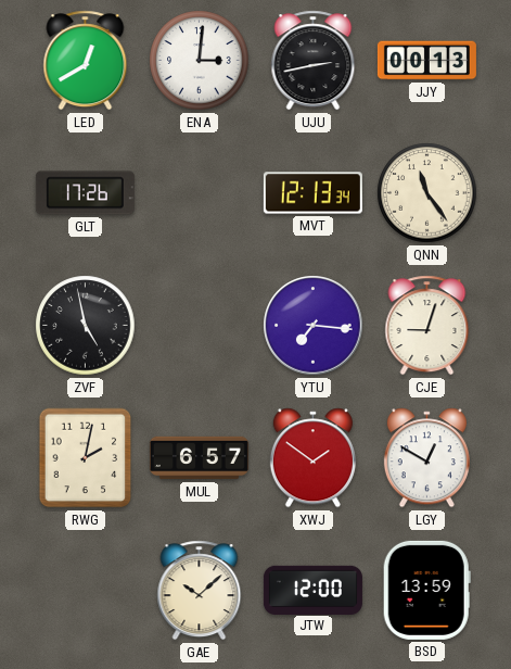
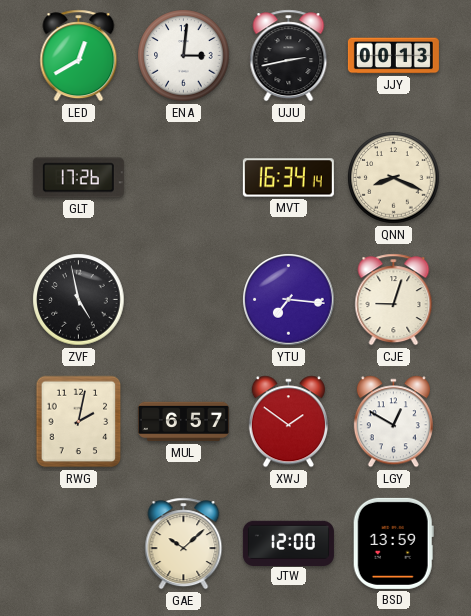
MVT: 12:13 -> 16:34
QNN: 11:24 -> 8:19
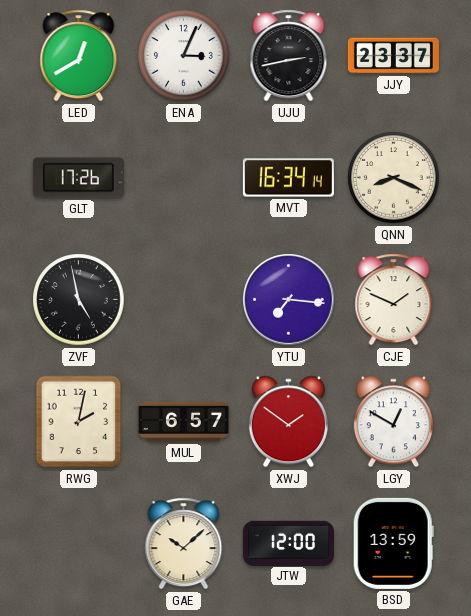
ENA: 3:01 -> 3:04
JJY: 00:13 -> 23:37
CJE: 9:03 -> 1:49
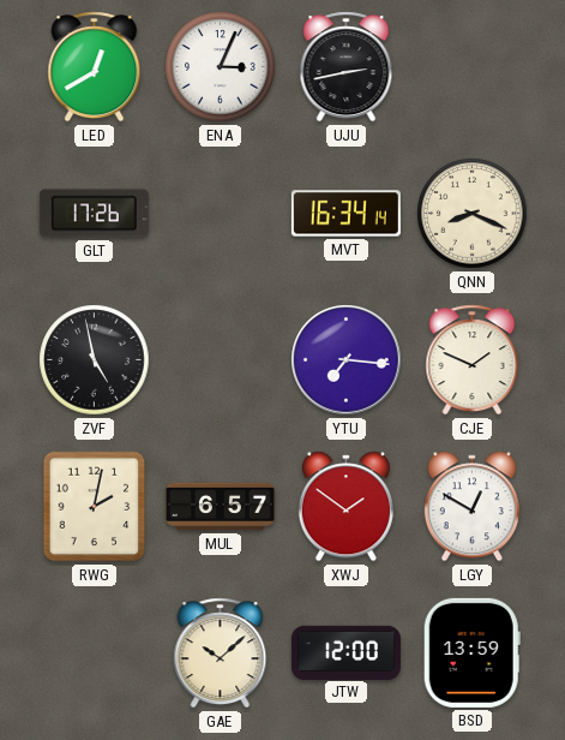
JJY: 23:37 -> none
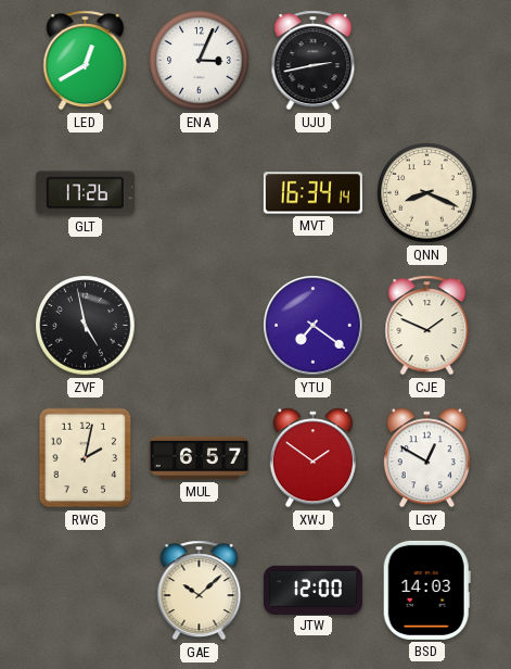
YTU: 7:16 -> 7:21
BSD: 13:59 -> 14:03
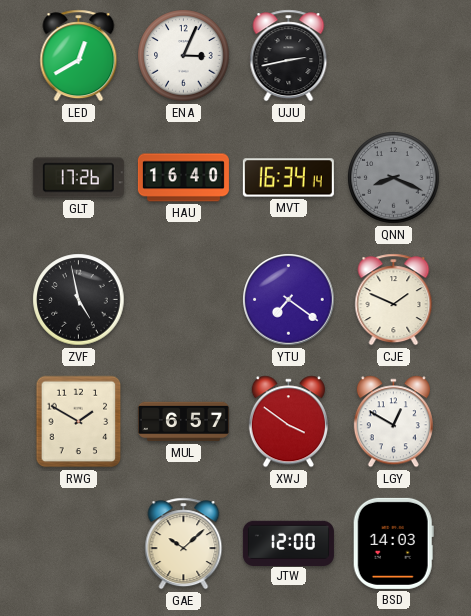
HAU: none -> 16:40
QNN dial: cream -> grey
RWG: 2:02 -> 1:50
XWJ: 1:51 -> 3:51
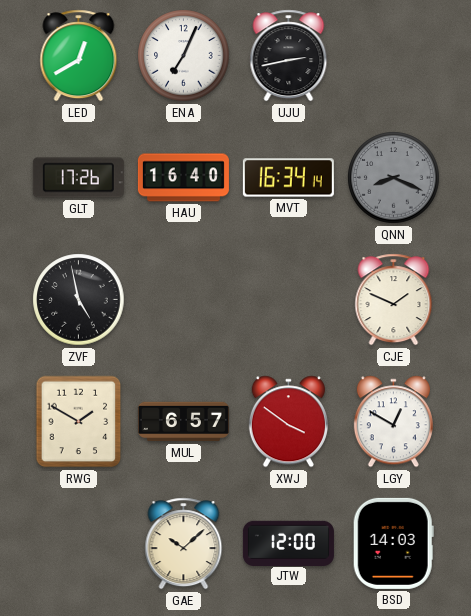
ENA: 3:04 -> 7:04
YTU: 7:21 -> none
